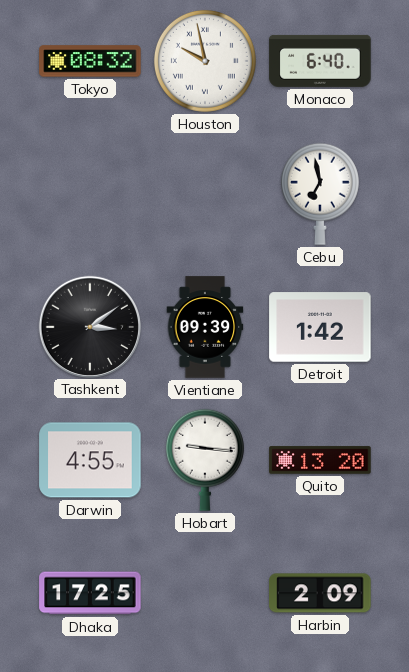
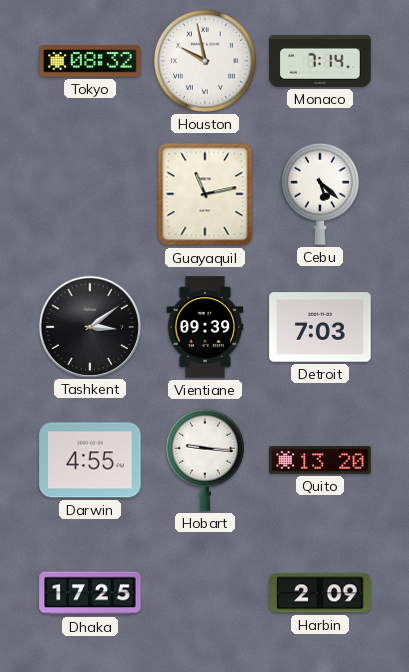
Monaco: 6:40 -> 7:14
Guayaquil: none -> 11:13
Cebu: 6:58 -> 5:22
Detroit: 1:42 -> 7:03
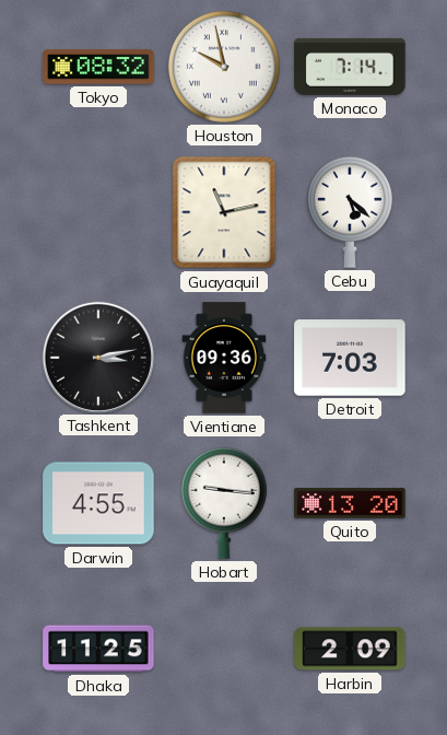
Tashkent: 3:09 -> 3:13
Vientiane: 09:39 -> 09:36
Dhaka: 17:25 -> 11:25
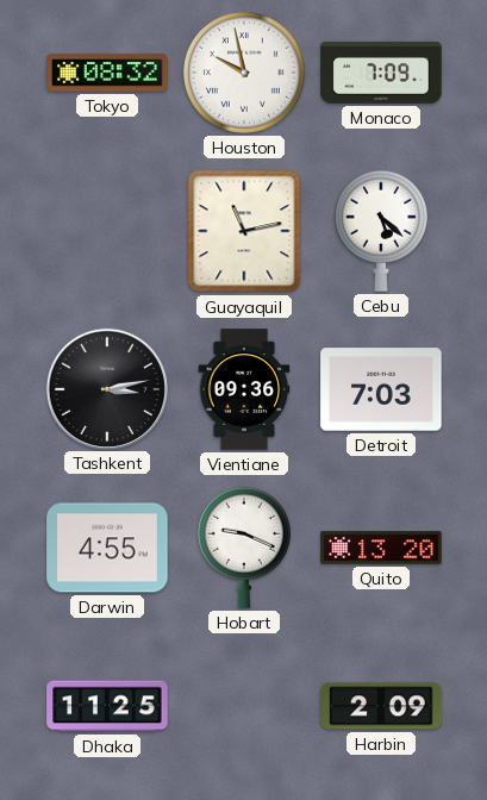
Monaco: 7:14 -> 7:09
Hobart: 9:16 -> 9:19
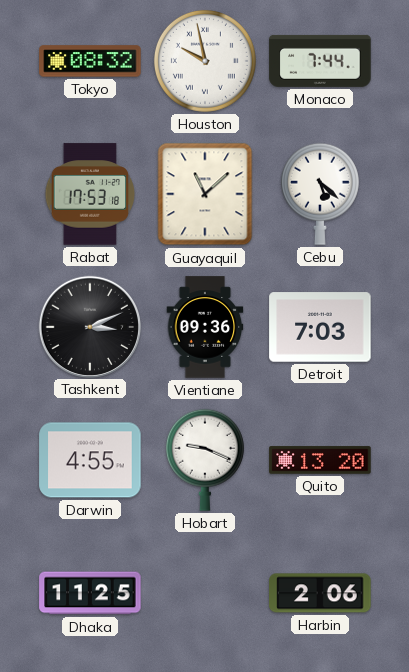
Monaco: 7:09 -> 7:44
Rabat: none -> 17:53
Guayaquil: 11:13 -> 11:08
Tashkent: 3:13 -> 3:11
Harbin: 2:09 -> 2:06
